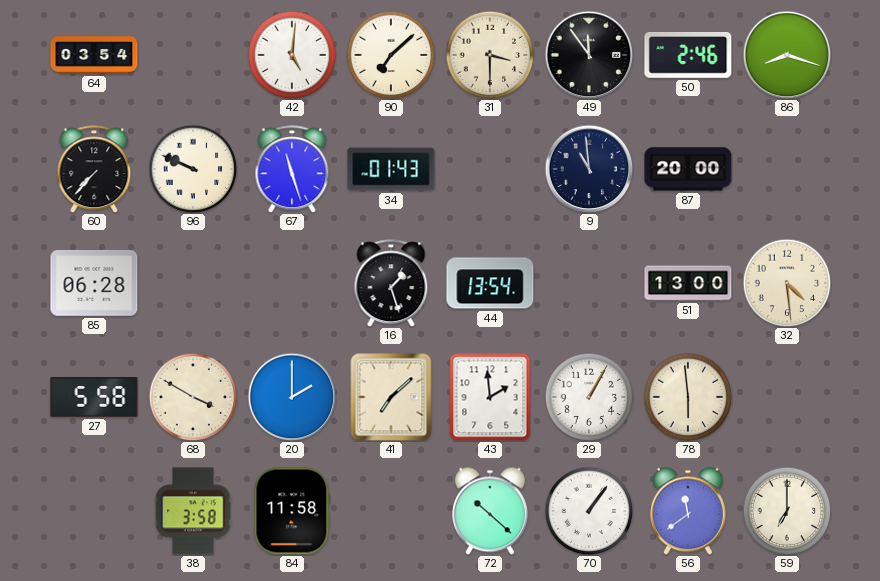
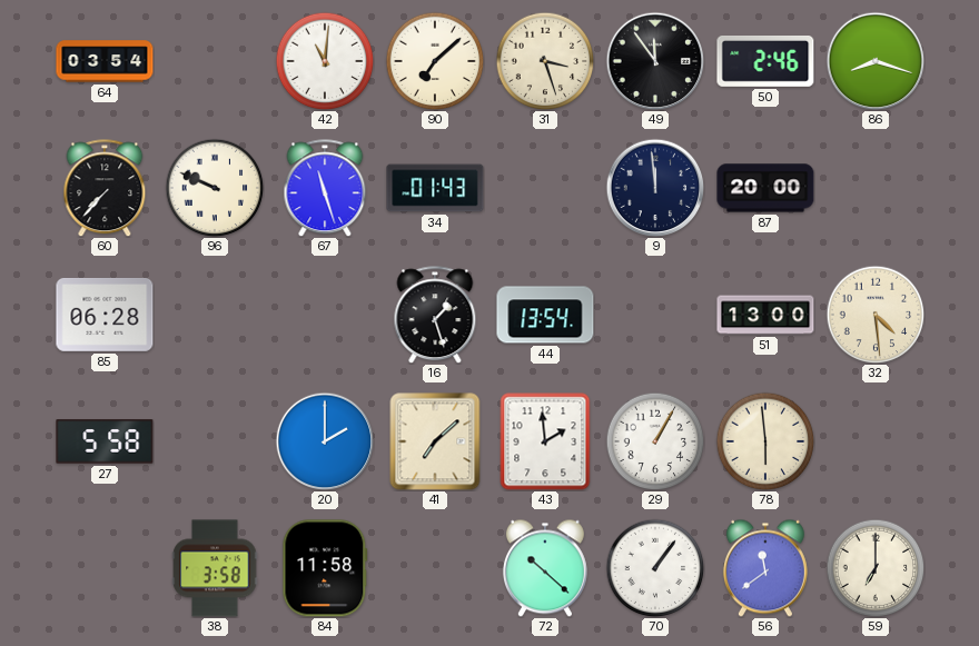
42: 5:01 -> 11:01
31: 3:30 -> 3:27
9: 10:59 -> 11:59
68: 3:50 -> none
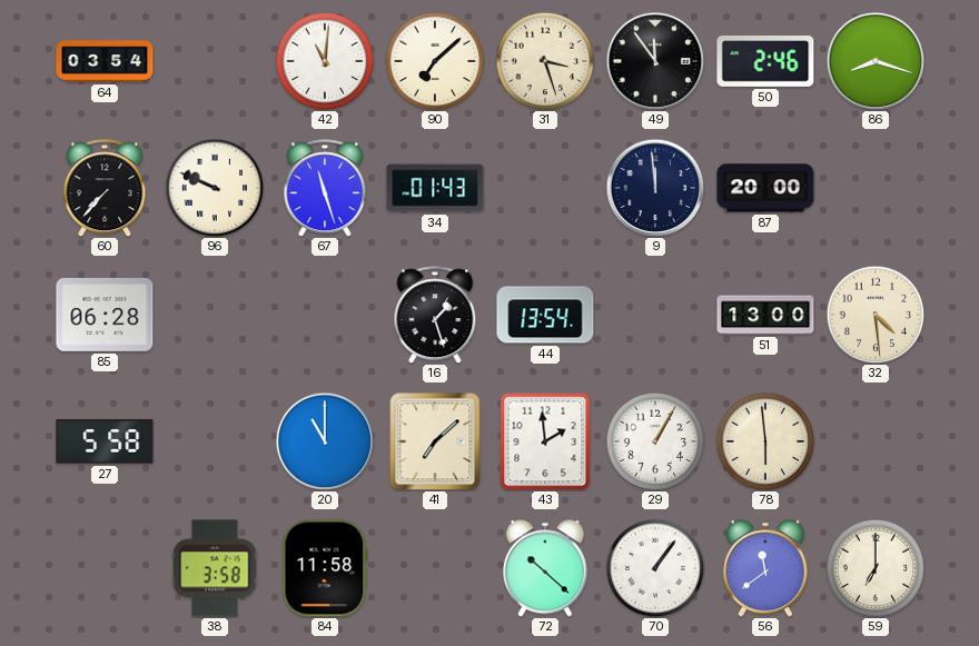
20: 2:00 -> 11:00
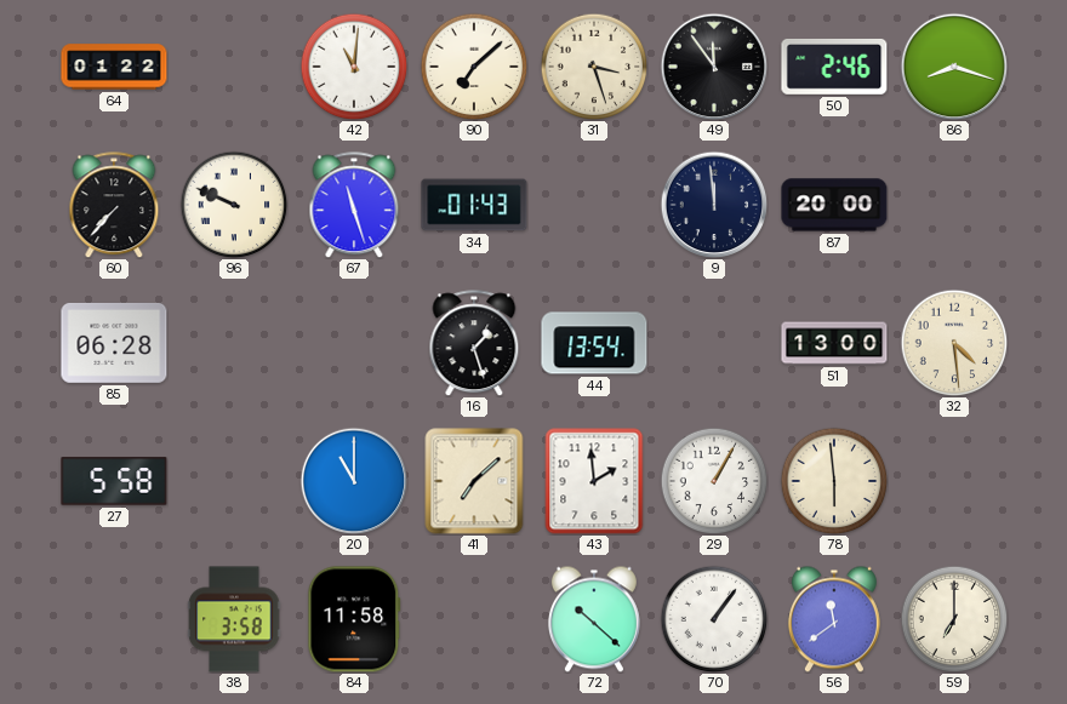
64: 03:54 -> 01:22
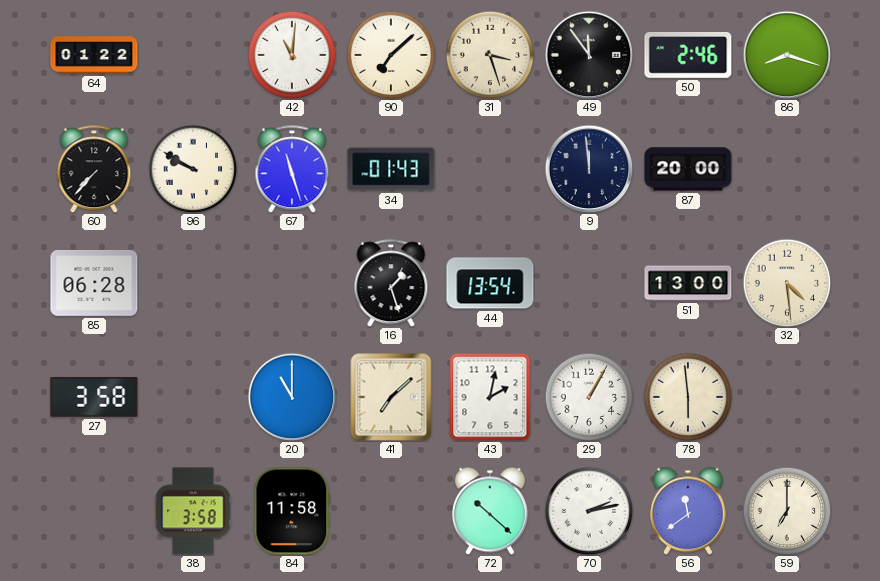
96: 9:49 -> 9:50
27: 5:58 -> 3:58
43: 1:59 -> 2:02
70: 1:06 -> 2:13
